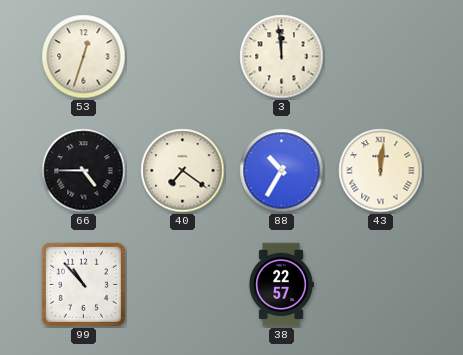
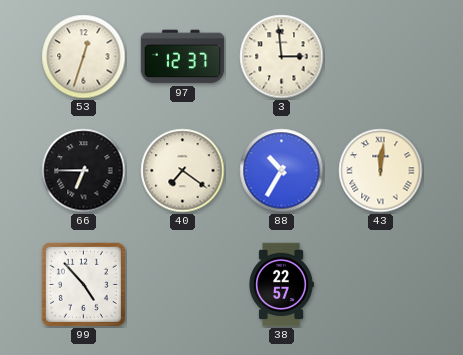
97: none -> 12:37
3: 11:59 -> 2:59
66: 4:45 -> 6:45
99: 10:53 -> 4:53
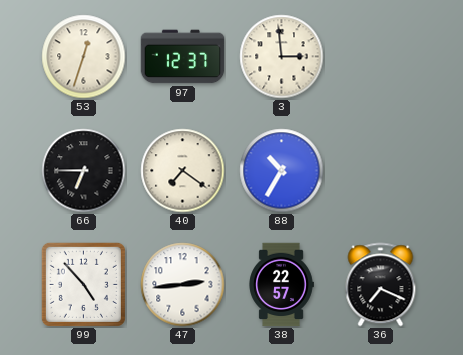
43: 12:01 -> none
47: none -> 2:44
36: none -> 7:19
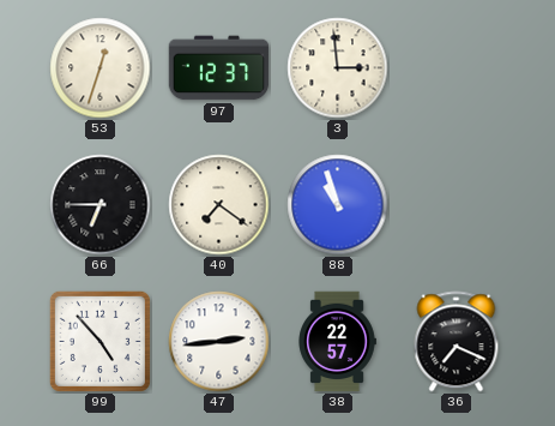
88: 10:35 -> 10:57
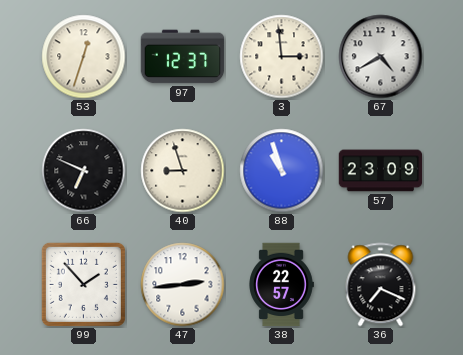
67: none -> 4:40
66: 6:45 -> 6:49
40: 7:21 -> 8:57
57: none -> 23:09
99: 4:53 -> 1:53
